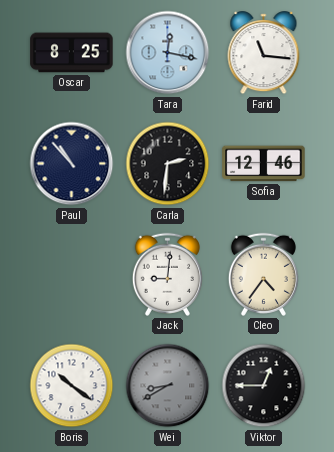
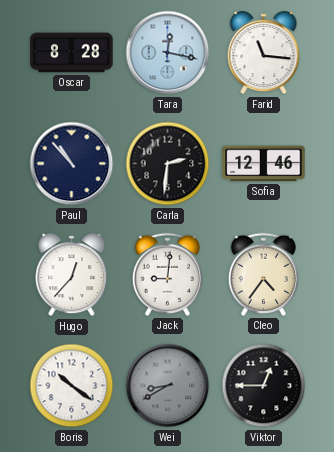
Oscar: 8:25 -> 8:28
Hugo: none -> 12:37
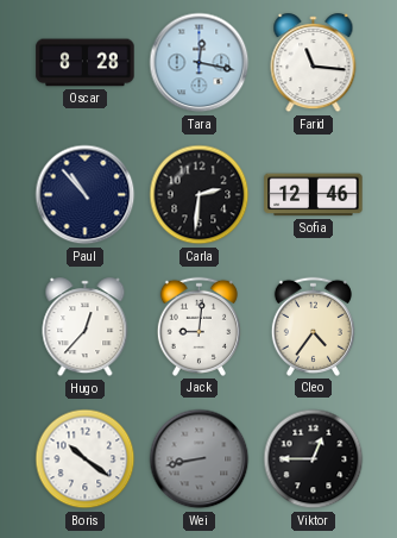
Wei: 8:40 -> 8:43
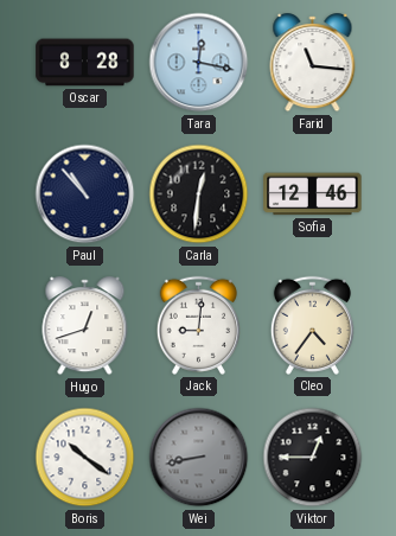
Carla: 2:31 -> 12:31
Hugo: 12:37 -> 12:42
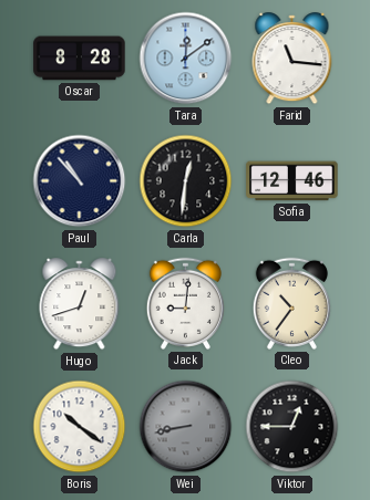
Tara: 12:17 -> 12:09
Cleo: 4:36 -> 10:36
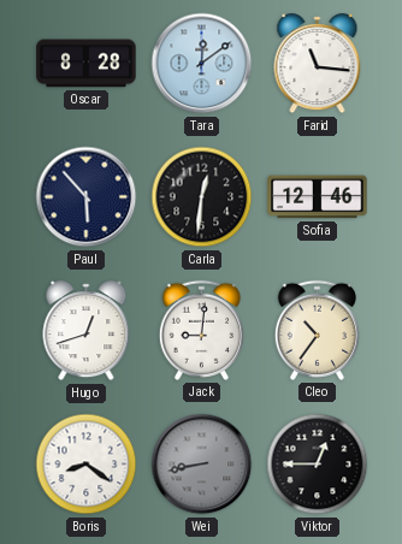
Paul: 10:53 -> 5:53
Boris: 10:21 -> 8:21
